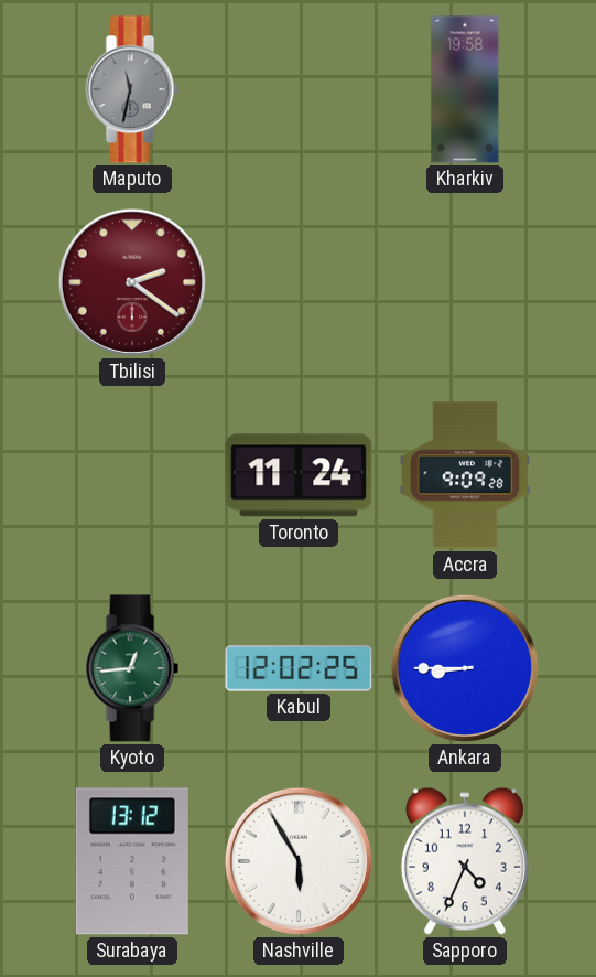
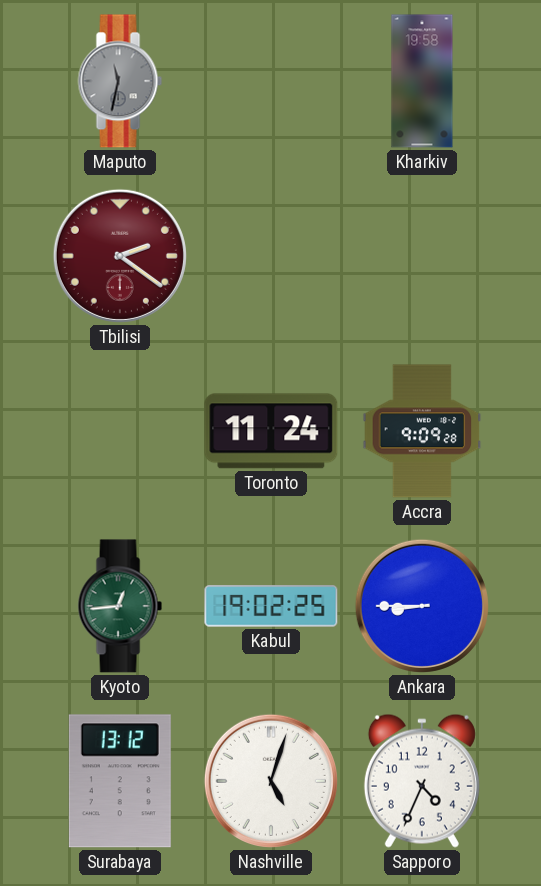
Kabul: 12:02 -> 19:02
Nashville: 5:55 -> 5:03
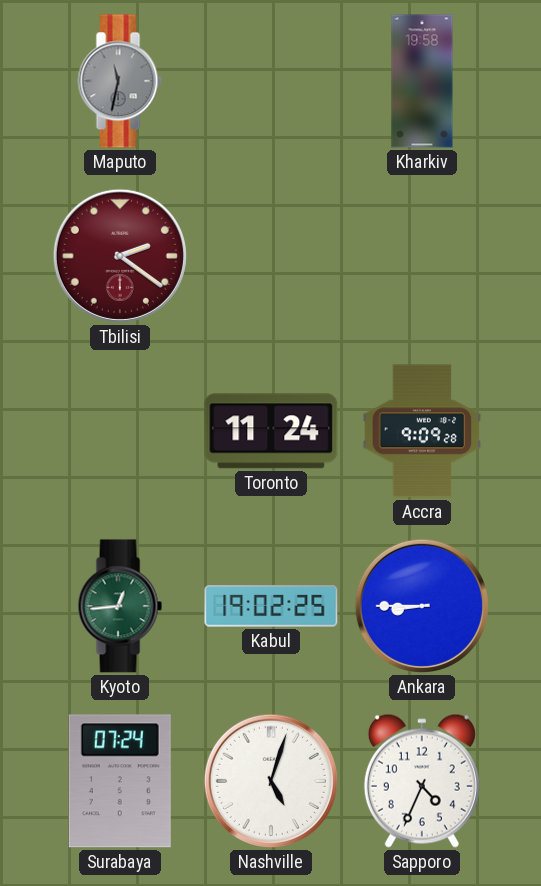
Surabaya: 13:12 -> 07:24
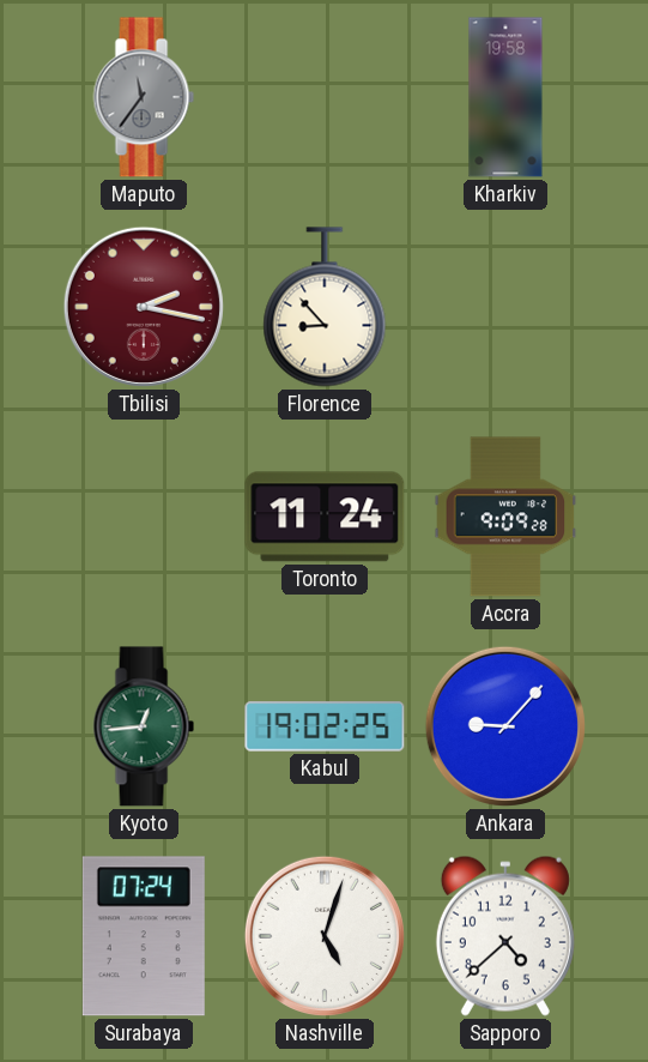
Maputo: 11:32 -> 11:36
Tbilisi: 2:21 -> 2:17
Florence: none -> 8:53
Ankara: 8:45 -> 9:07
Sapporo: 4:34 -> 4:38
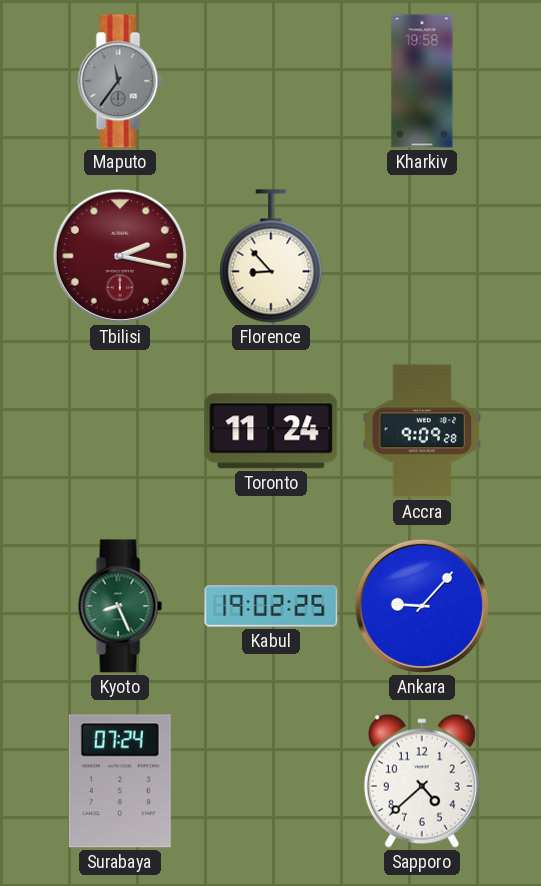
Kyoto: 12:44 -> 8:26
Nashville: 5:03 -> none
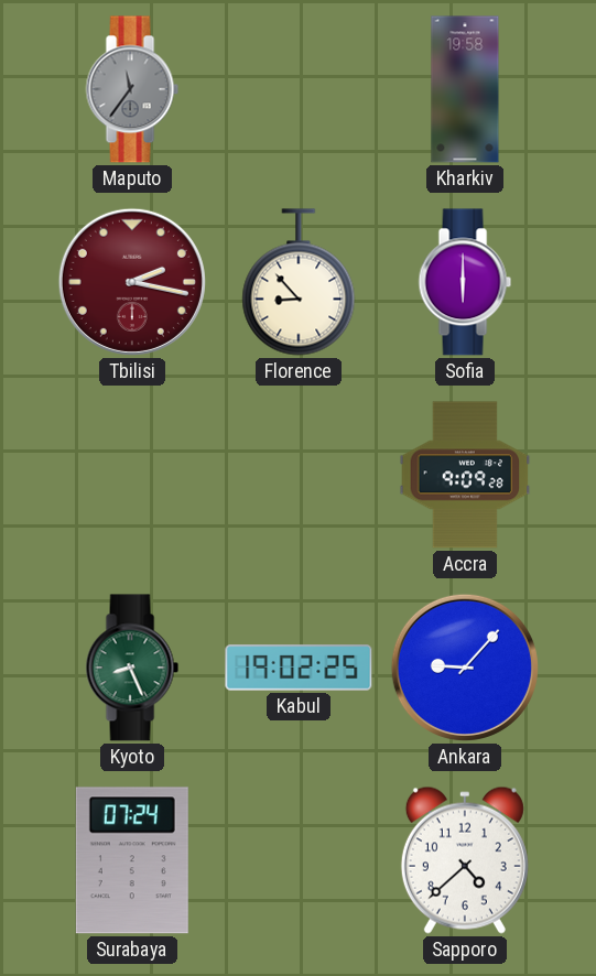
Sofia: none -> 6:00
Toronto: 11:24 -> none
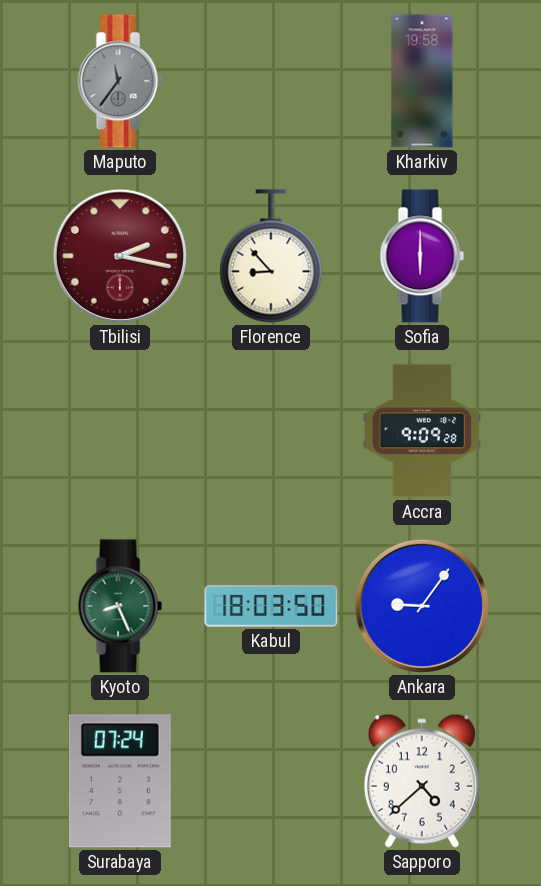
Kabul: 19:02 -> 18:03
Ankara: 9:07 -> 9:06
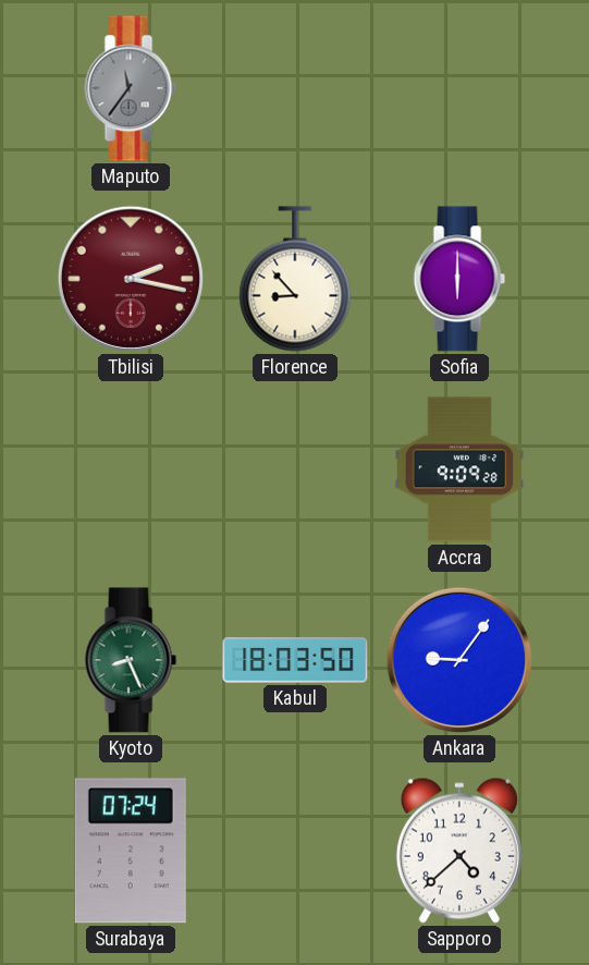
Kharkiv: 19:58 -> none
